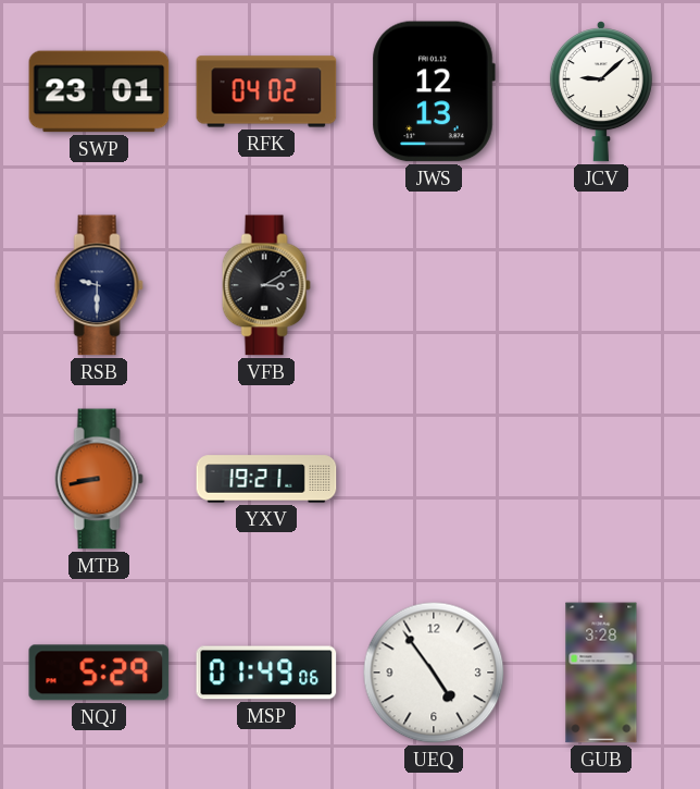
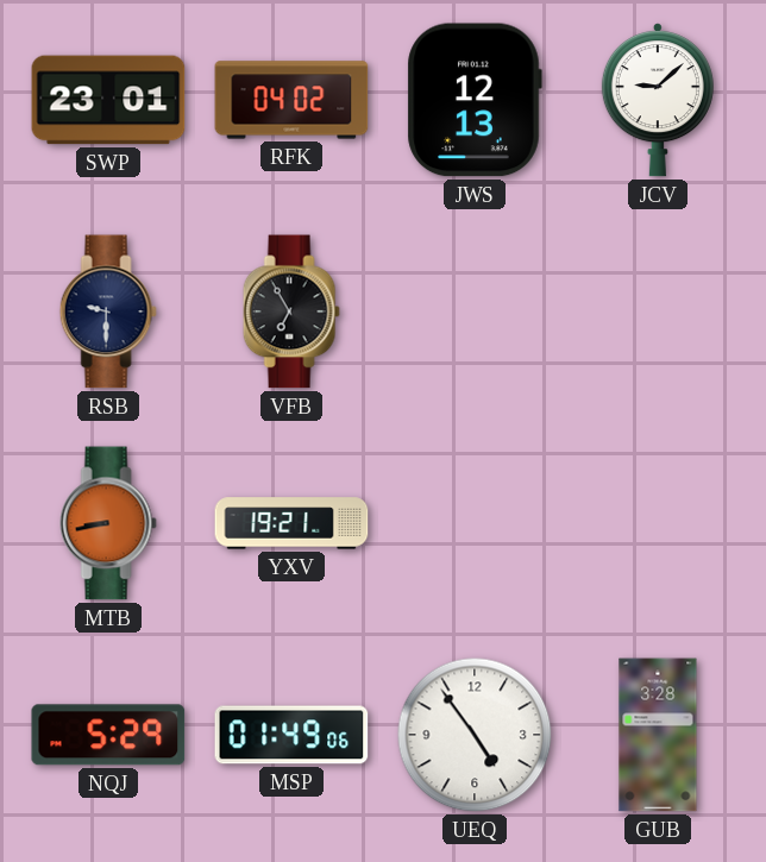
VFB: 3:10 -> 6:55
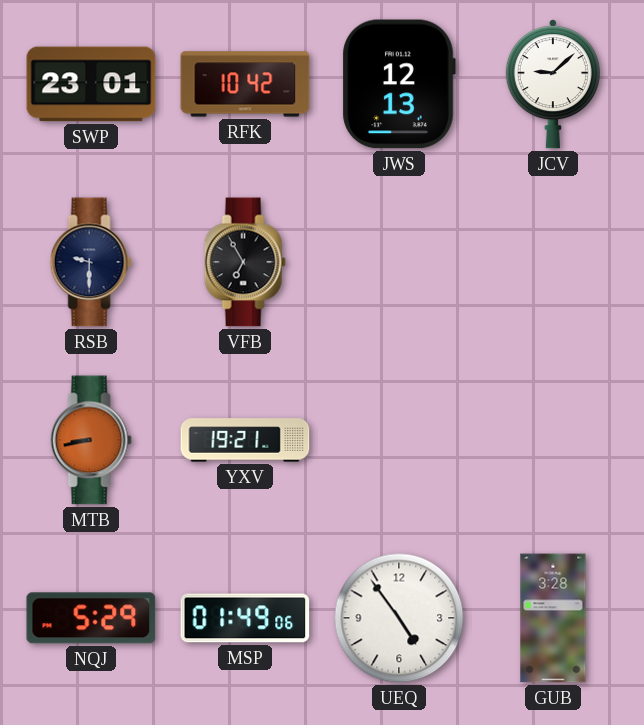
RFK: 04:02 -> 10:42
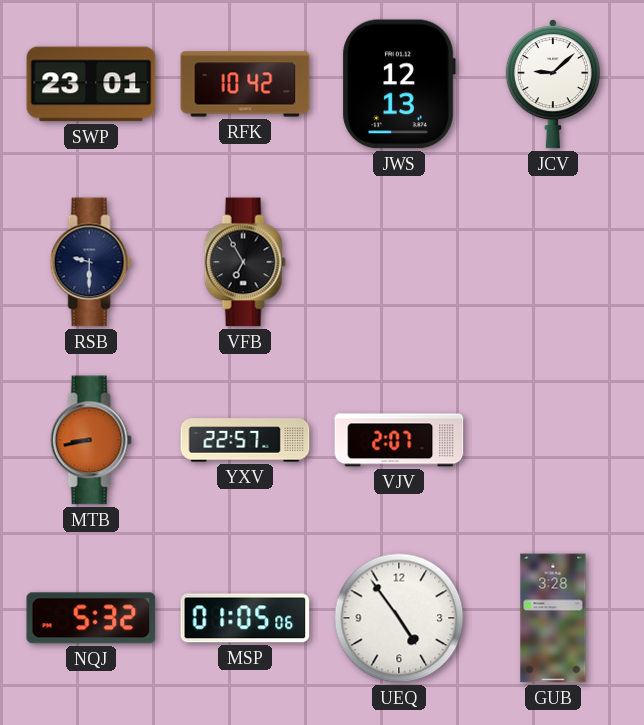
YXV: 19:21 -> 22:57
VJV: none -> 2:07
NQJ: 5:29 -> 5:32
MSP: 01:49 -> 01:05
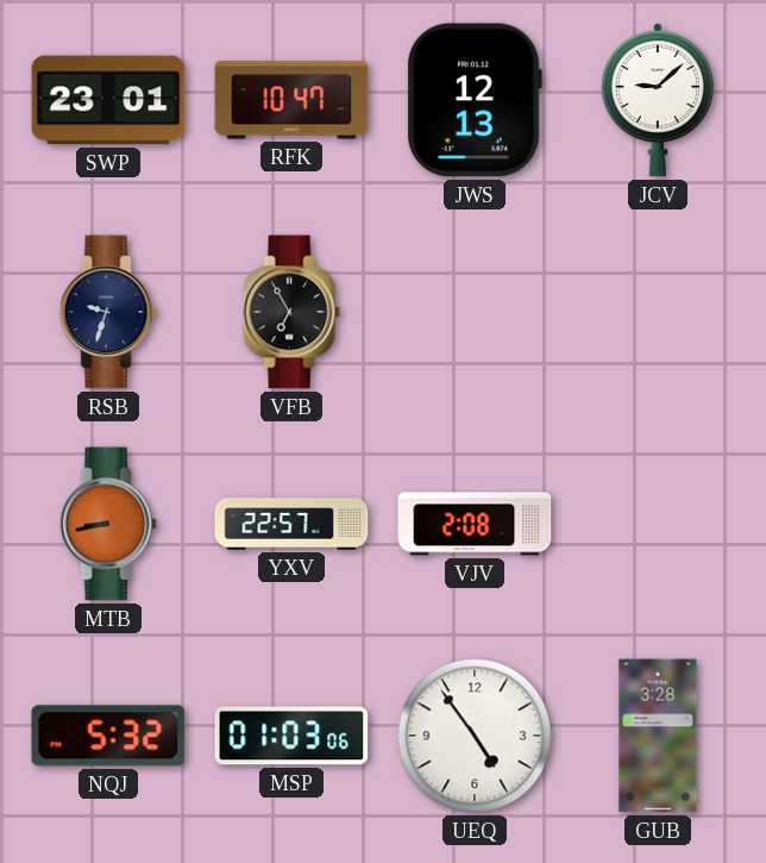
RFK: 10:42 -> 10:47
RSB: 9:30 -> 9:33
VJV: 2:07 -> 2:08
MSP: 01:05 -> 01:03
